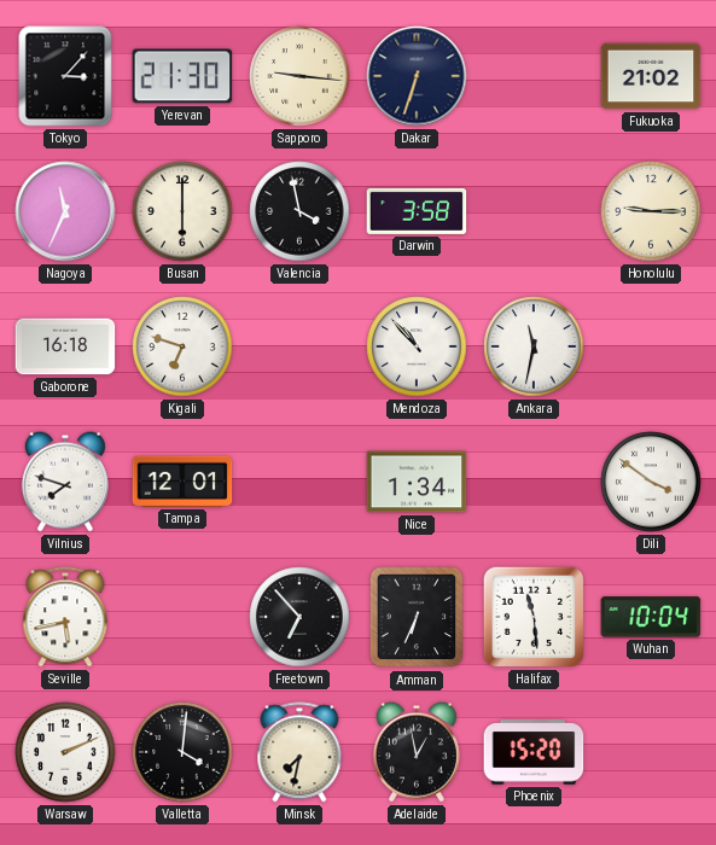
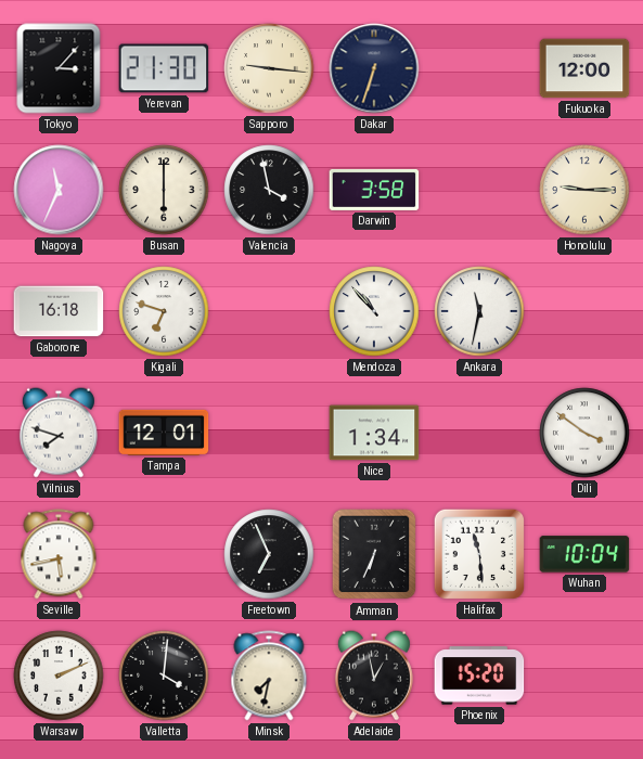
Fukuoka: 21:02 -> 12:00
Freetown: 6:53 -> 6:56
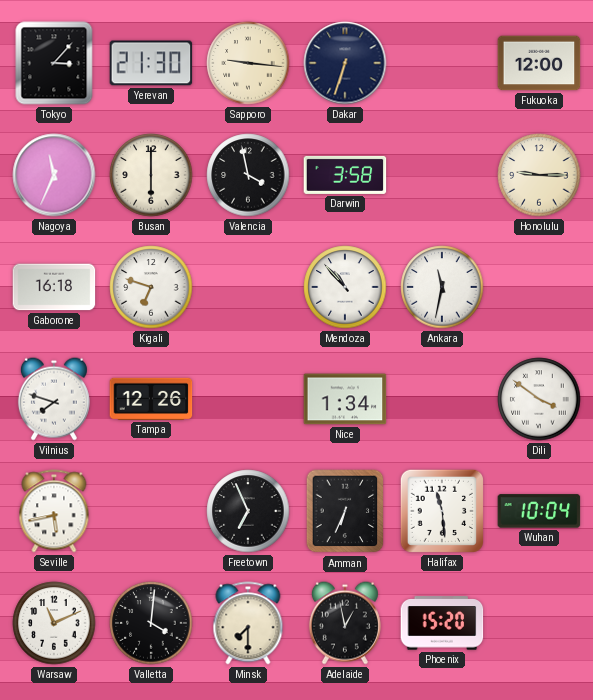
Tampa: 12:01 -> 12:26
Warsaw: 2:11 -> 11:11
Minsk: 7:32 -> 7:30
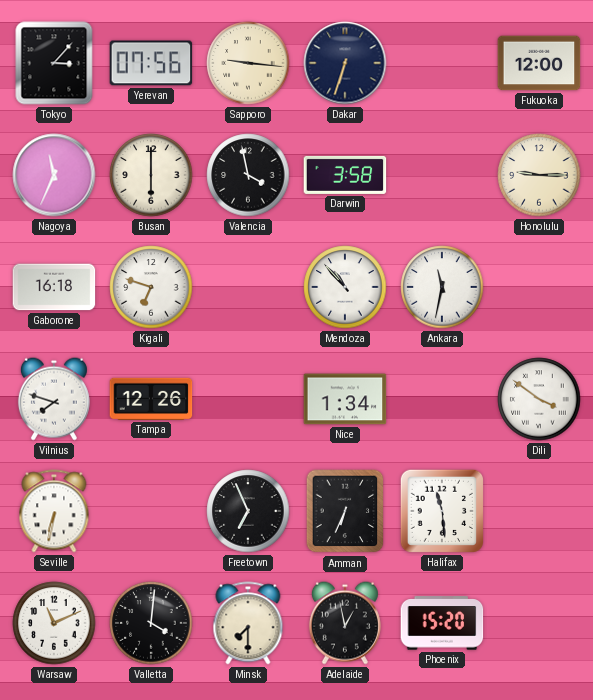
Yerevan: 21:30 -> 07:56
Seville: 5:43 -> 6:32
Wuhan: 10:04 -> none
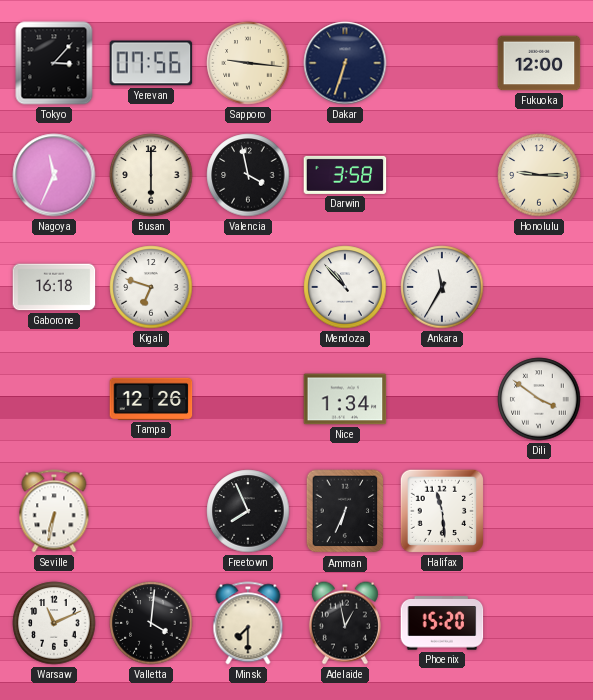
Ankara: 11:32 -> 11:35
Vilnius: 7:48 -> none
Freetown: 6:56 -> 7:56
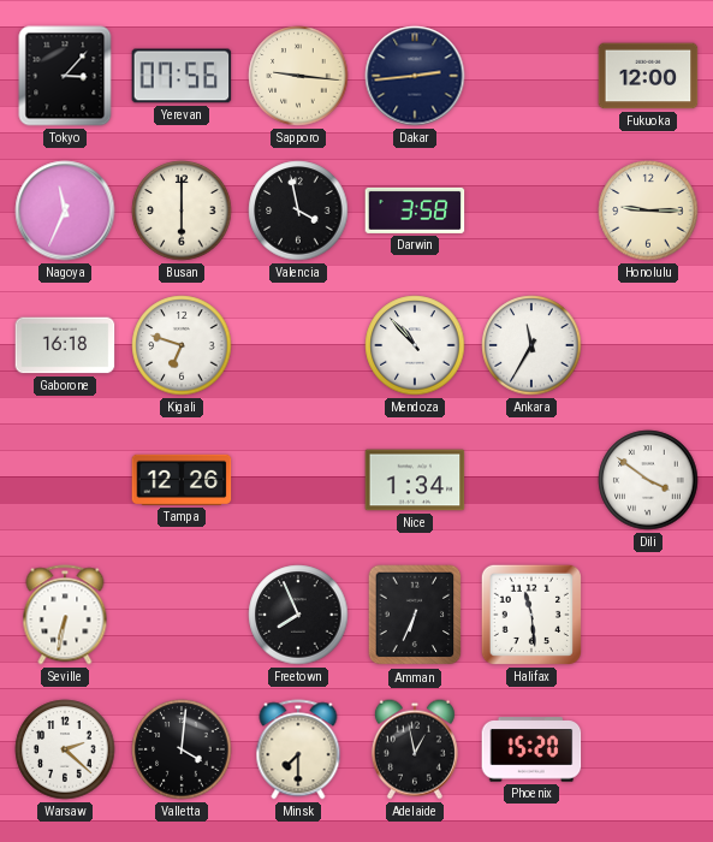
Dakar: 6:33 -> 2:44
Warsaw: 11:11 -> 2:22
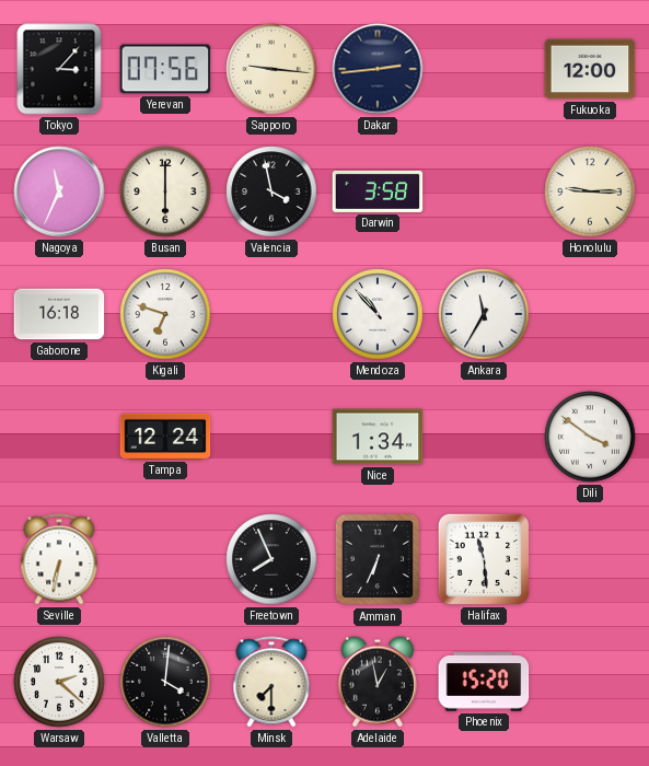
Tampa: 12:26 -> 12:24
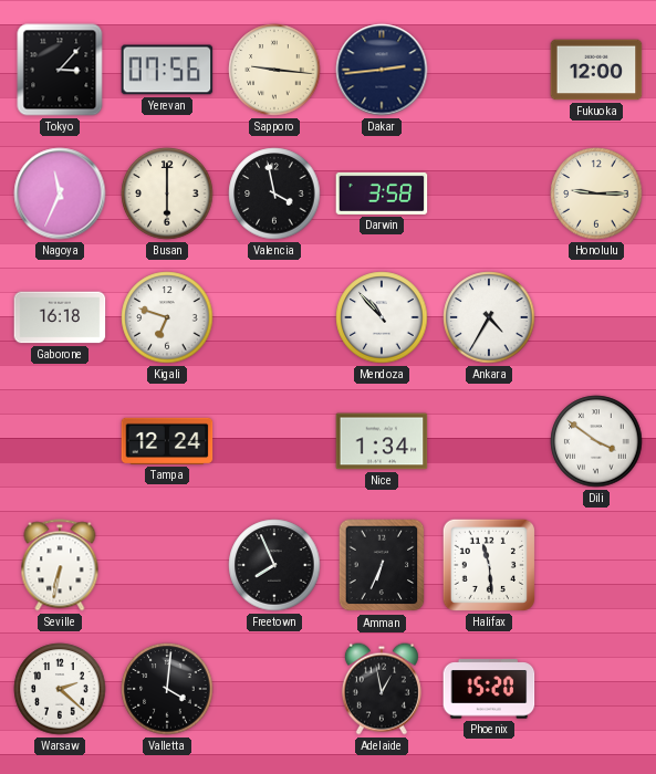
Ankara: 11:35 -> 4:35
Minsk: 7:30 -> none
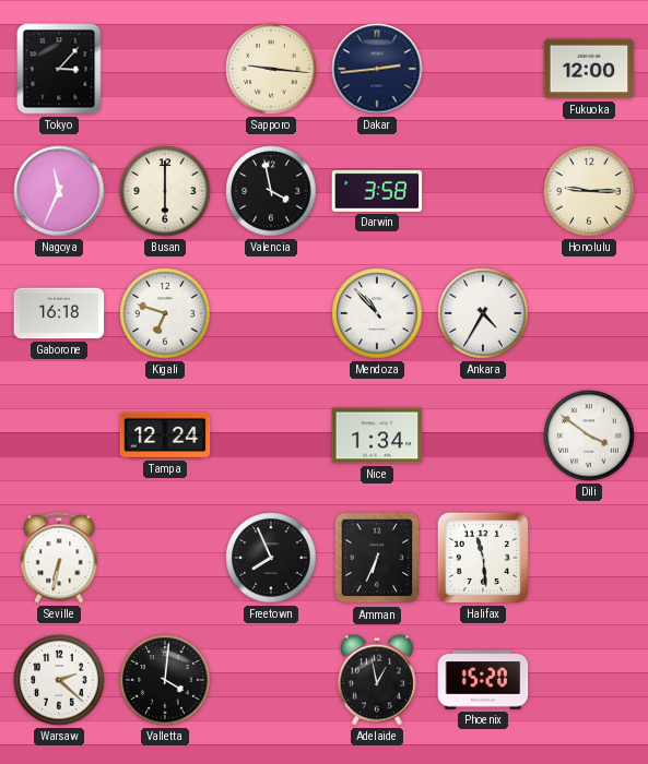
Yerevan: 07:56 -> none
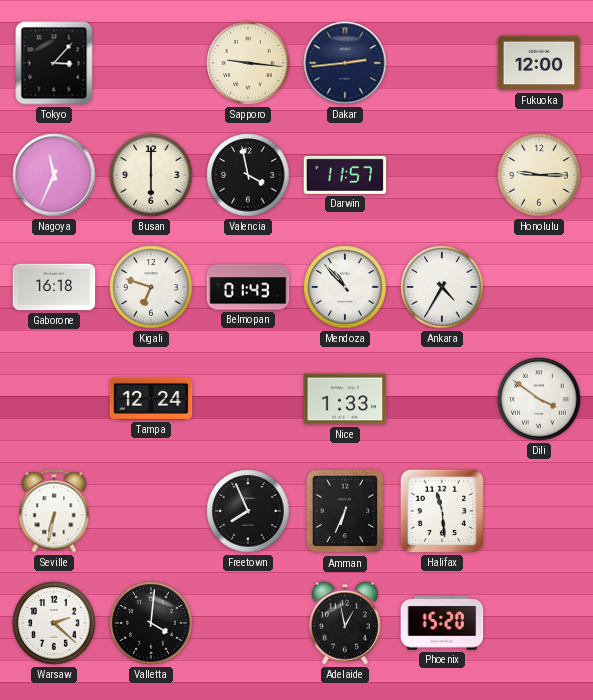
Darwin: 3:58 -> 11:57
Belmopan: none -> 01:43
Nice: 1:34 -> 1:33
